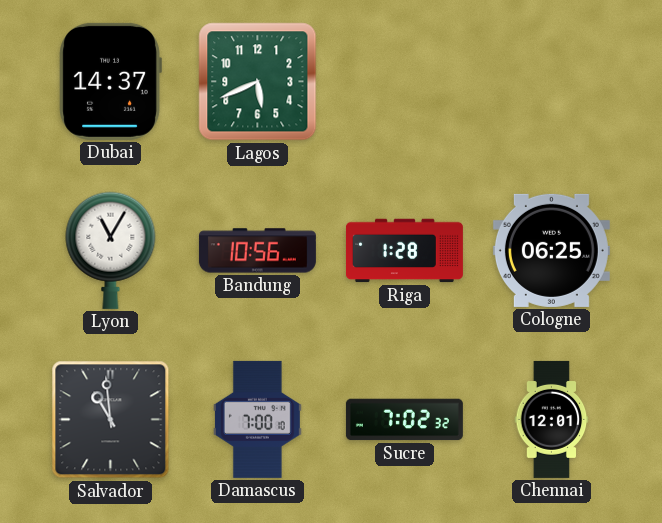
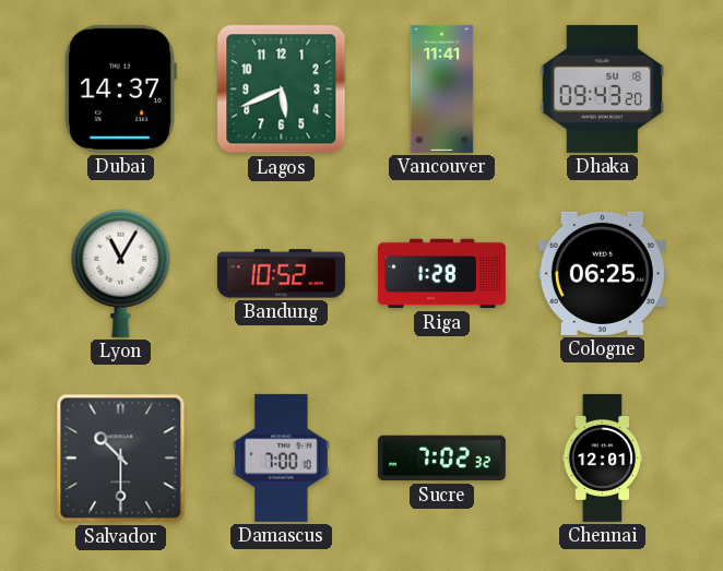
Vancouver: none -> 11:41
Dhaka: none -> 09:43
Bandung: 10:56 -> 10:52
Salvador: 10:59 -> 10:30
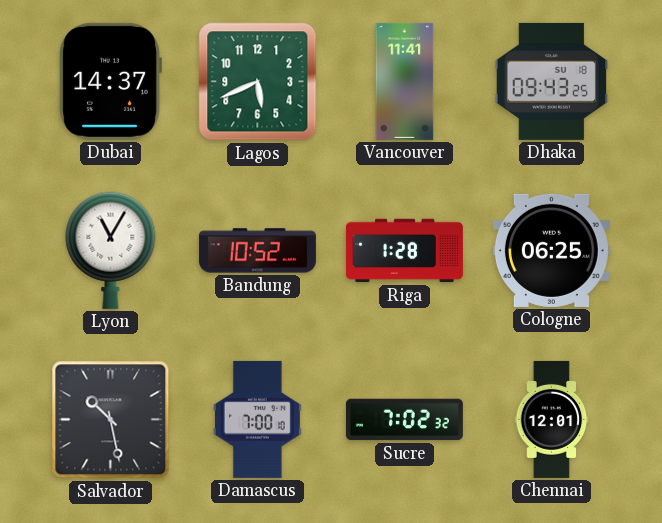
Dhaka: 09:43:20 -> 09:43:25
Salvador: 10:30 -> 10:28
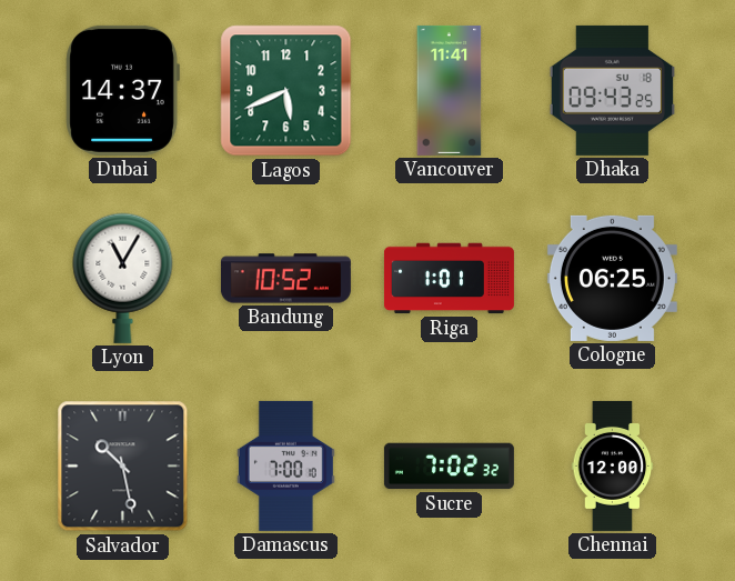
Riga: 1:28 -> 1:01
Chennai: 12:01 -> 12:00
